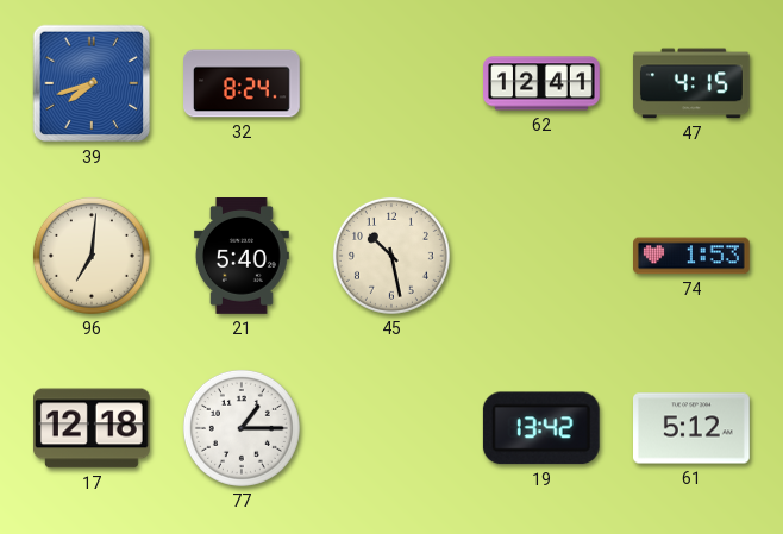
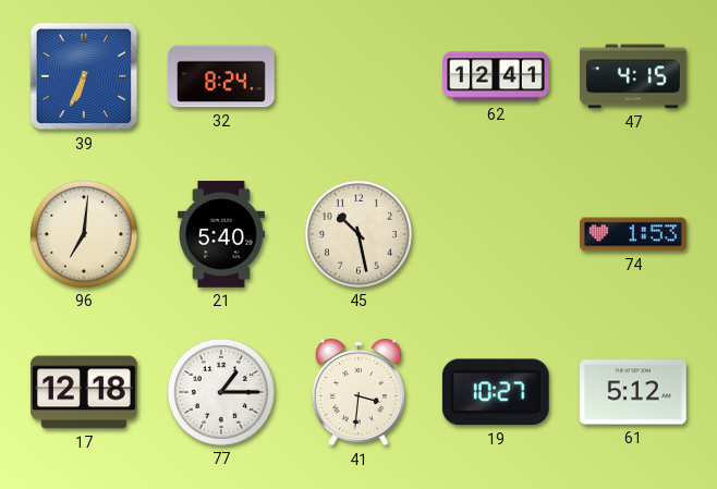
39: 7:42 -> 6:34
41: none -> 3:31
19: 13:42 -> 10:27
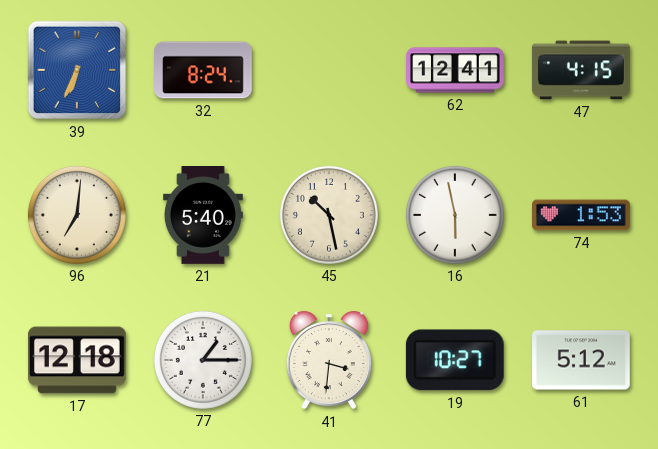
16: none -> 5:58
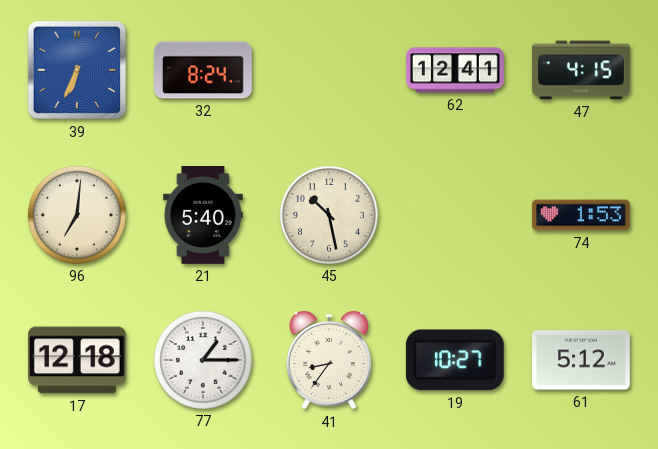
16: 5:58 -> none
41: 3:31 -> 8:36
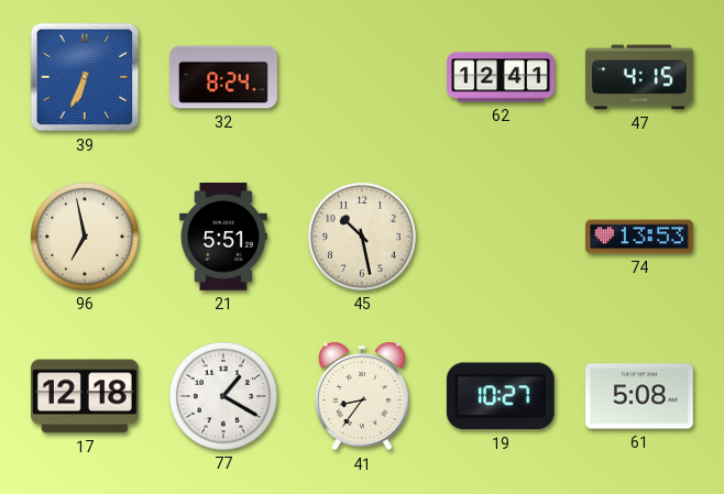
96: 7:01 -> 6:58
21: 5:40 -> 5:51
74: 1:53 -> 13:53
77: 1:15 -> 1:20
61: 5:12 -> 5:08
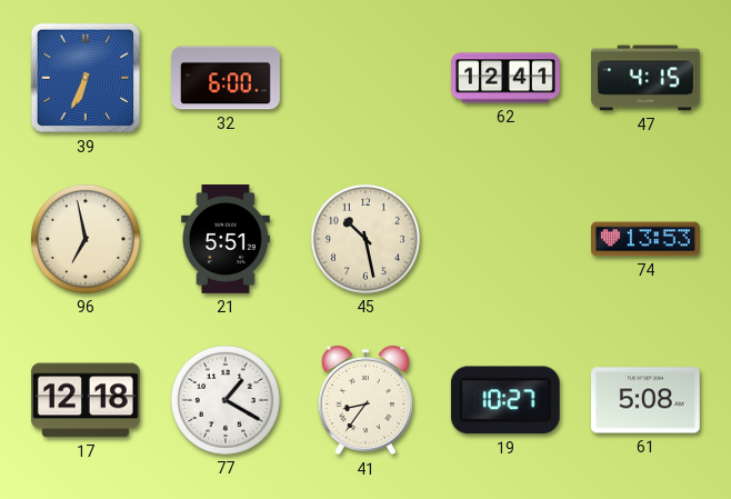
32: 8:24 -> 6:00
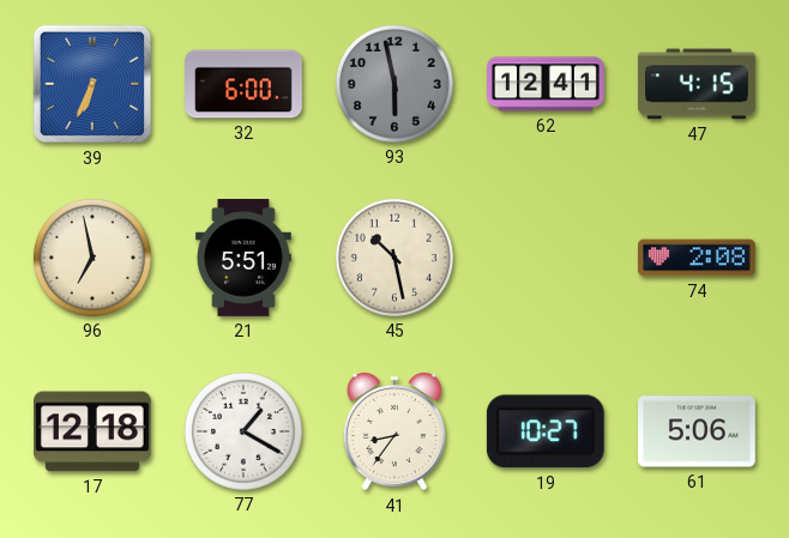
93: none -> 5:58
74: 13:53 -> 2:08
61: 5:08 -> 5:06
